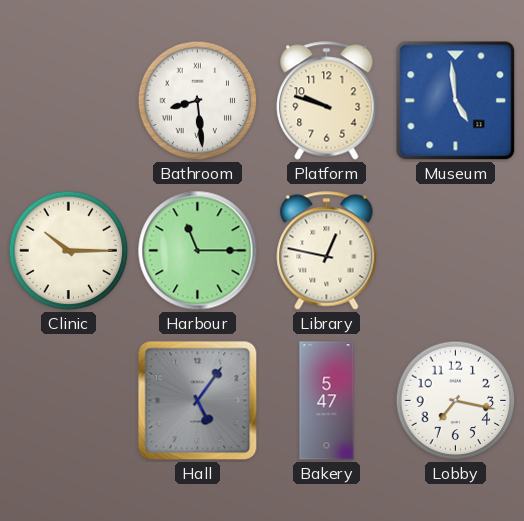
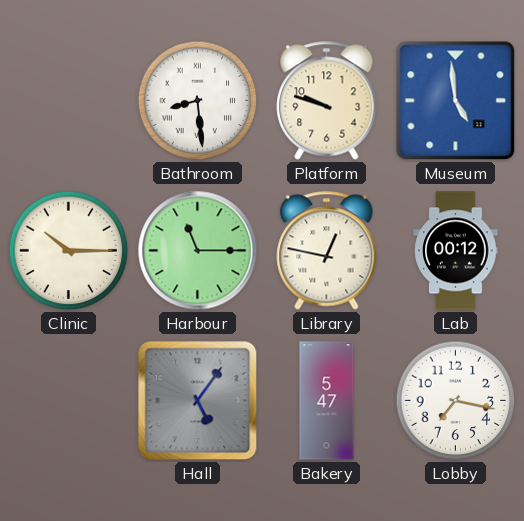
Lab: none -> 00:12
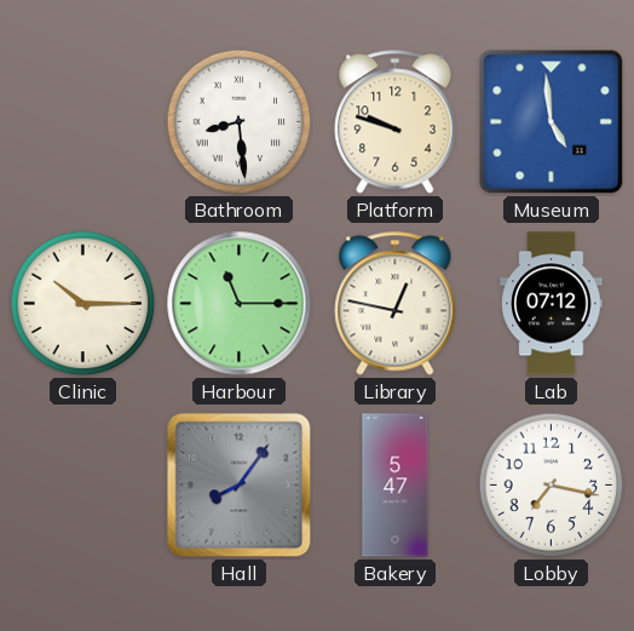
Lab: 00:12 -> 07:12
Hall: 5:06 -> 8:06
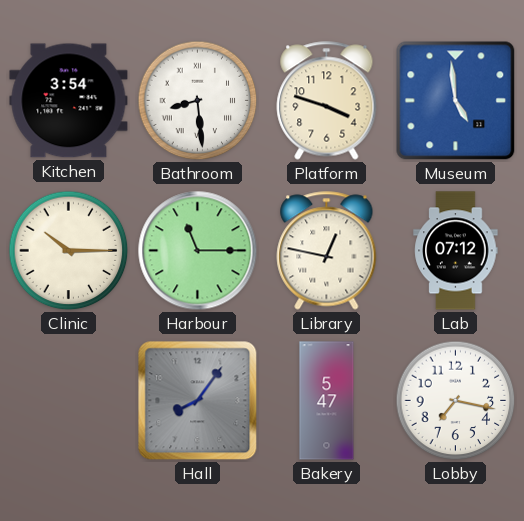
Kitchen: none -> 3:54
Platform: 9:48 -> 3:48
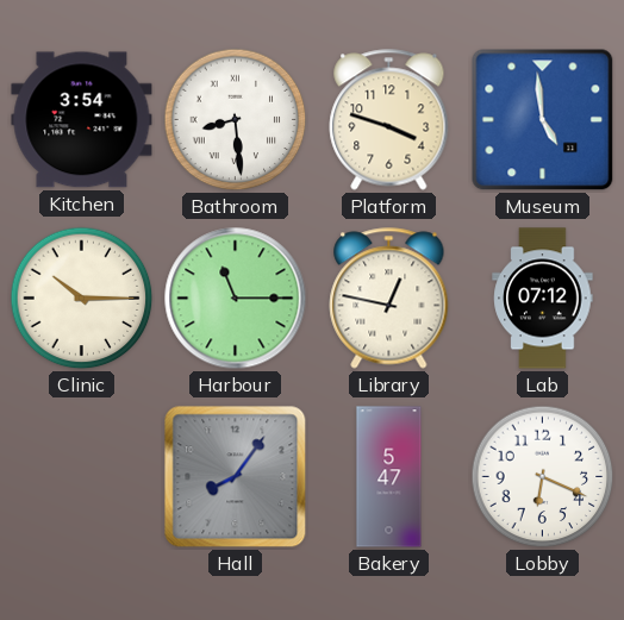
Lobby: 7:17 -> 6:19
